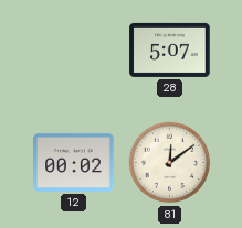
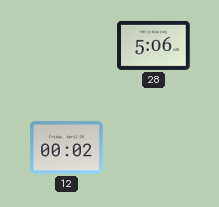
28: 5:07 -> 5:06
81: 12:09 -> none
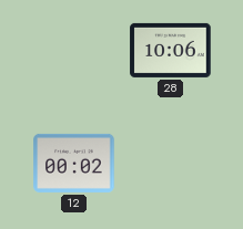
28: 5:06 -> 10:06
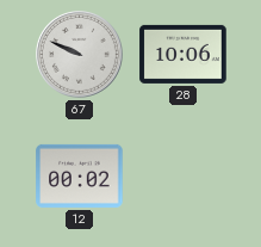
67: none -> 9:49
